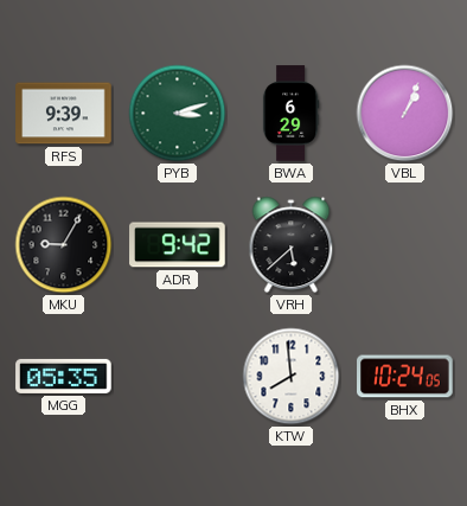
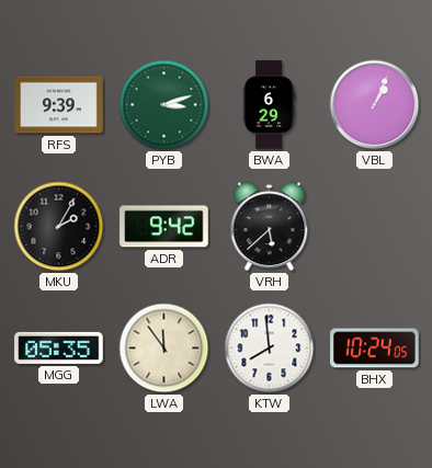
MKU: 9:05 -> 2:05
LWA: none -> 11:54
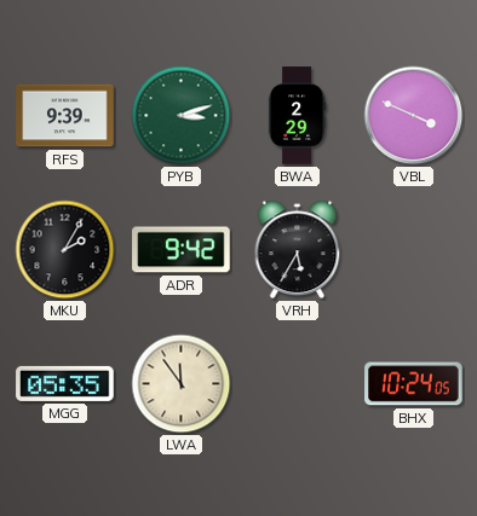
BWA: 6:29 -> 2:29
VBL: 1:04 -> 3:49
VRH: 5:38 -> 5:35
KTW: 7:59 -> none
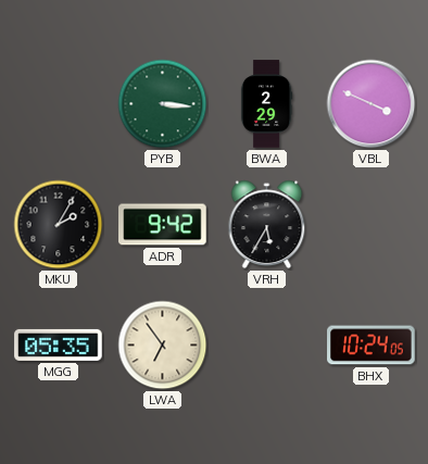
RFS: 9:39 -> none
PYB: 3:12 -> 3:16
LWA: 11:54 -> 6:54
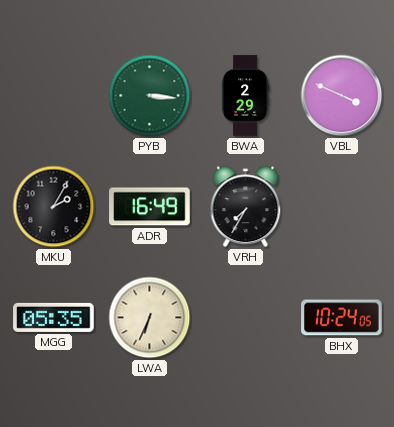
ADR: 9:42 -> 16:49
VRH: 5:35 -> 7:35
LWA: 6:54 -> 6:34
